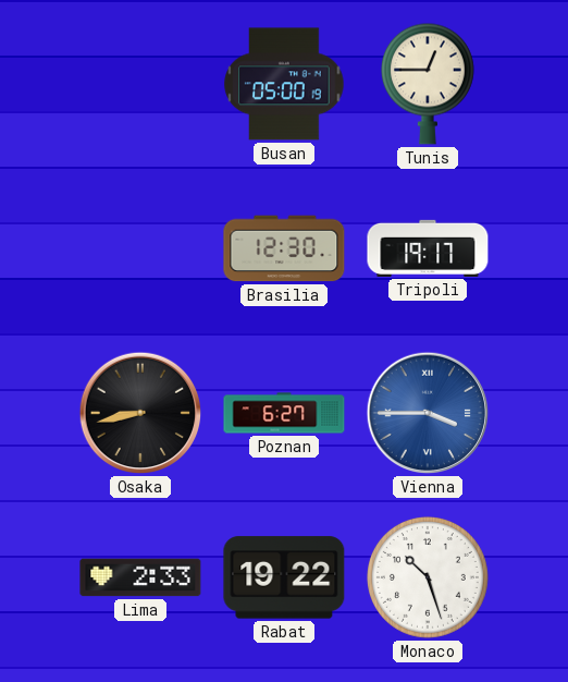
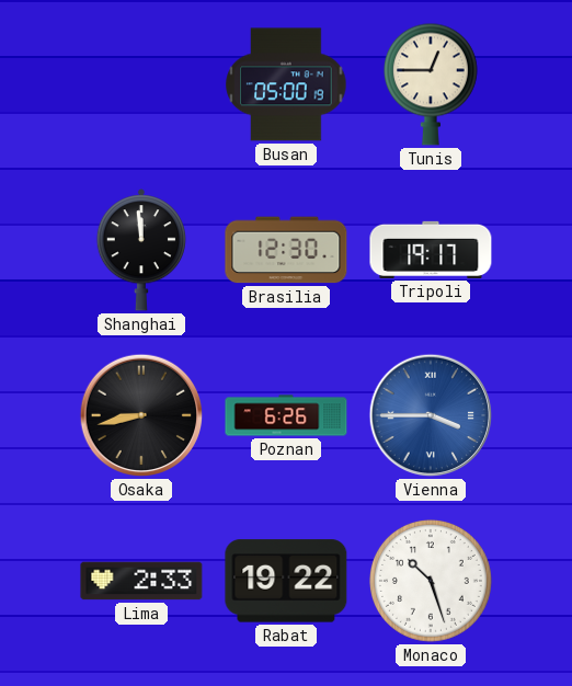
Shanghai: none -> 11:59
Poznan: 6:27 -> 6:26
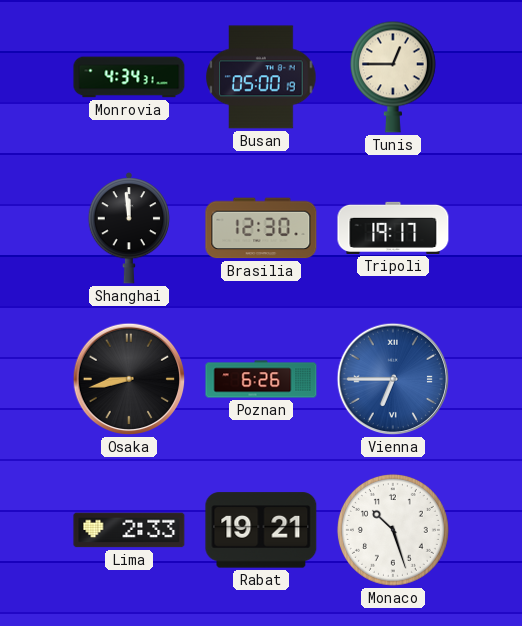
Monrovia: none -> 4:34
Vienna: 3:45 -> 6:45
Rabat: 19:22 -> 19:21
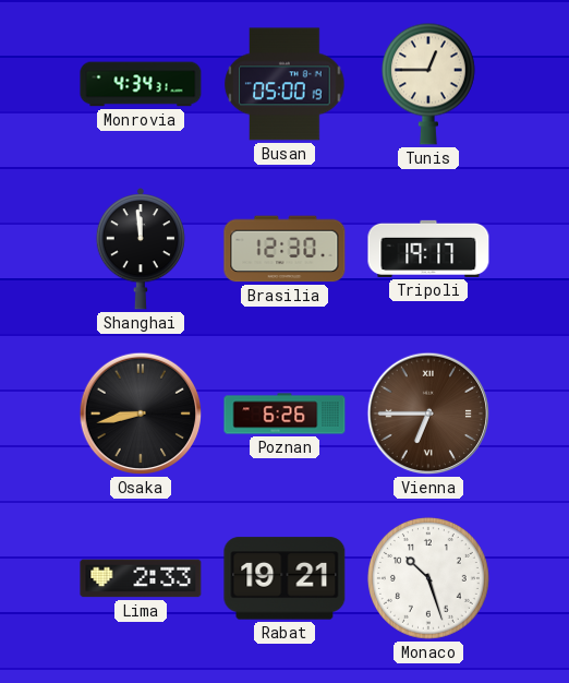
Vienna dial: blue -> brown
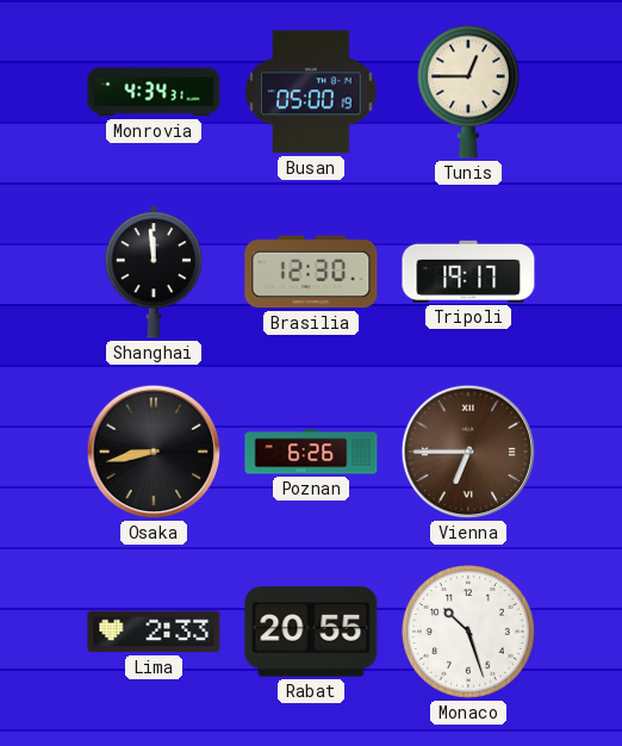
Rabat: 19:21 -> 20:55
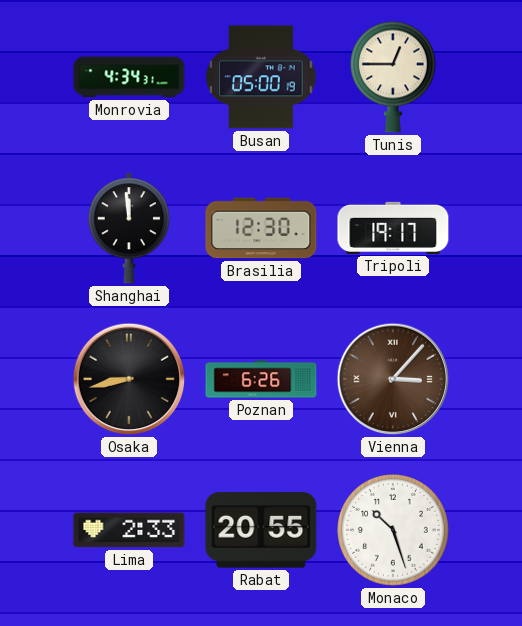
Vienna: 6:45 -> 3:07
